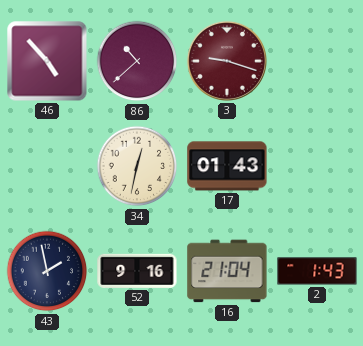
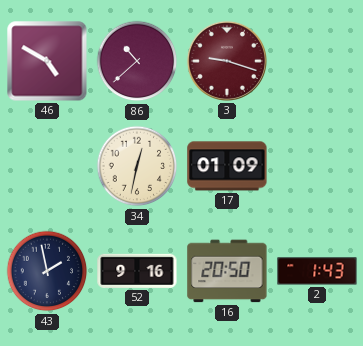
46: 4:53 -> 4:50
17: 01:43 -> 01:09
16: 21:04 -> 20:50
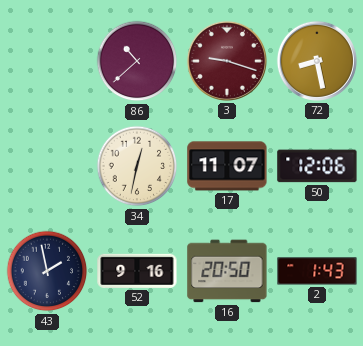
46: 4:50 -> none
72: none -> 8:28
17: 01:09 -> 11:07
50: none -> 12:06
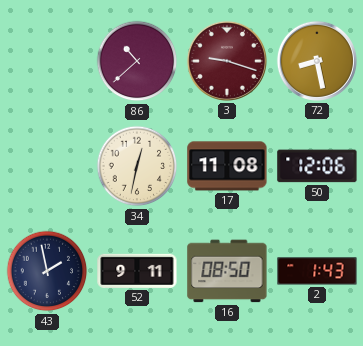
17: 11:07 -> 11:08
52: 9:16 -> 9:11
16: 20:50 -> 08:50
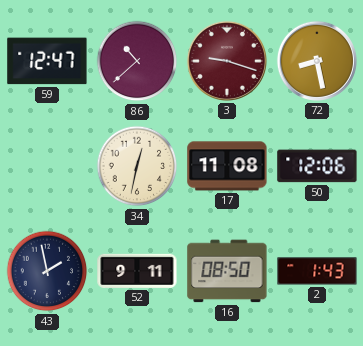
59: none -> 12:47
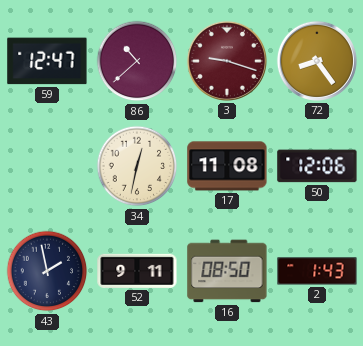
72: 8:28 -> 8:24
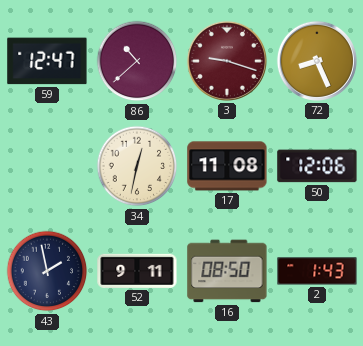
72: 8:24 -> 8:26
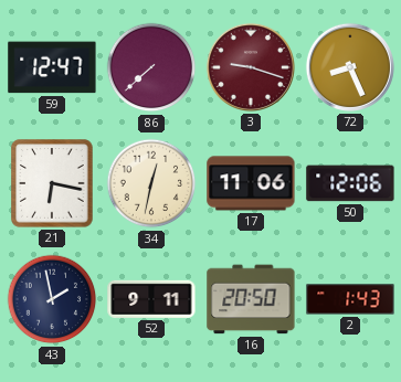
86: 10:38 -> 7:38
21: none -> 6:17
17: 11:08 -> 11:06
16: 08:50 -> 20:50
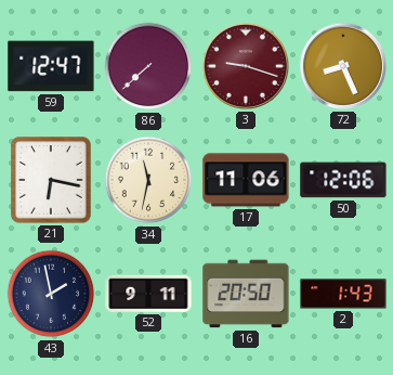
34: 12:32 -> 11:32
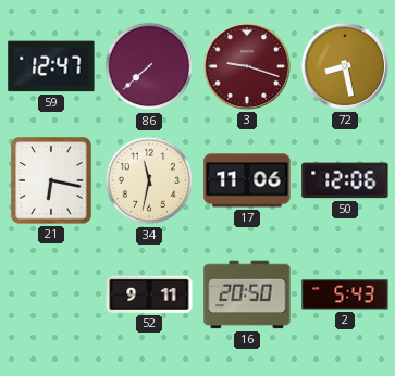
72: 8:26 -> 8:28
43: 1:58 -> none
2: 1:43 -> 5:43
